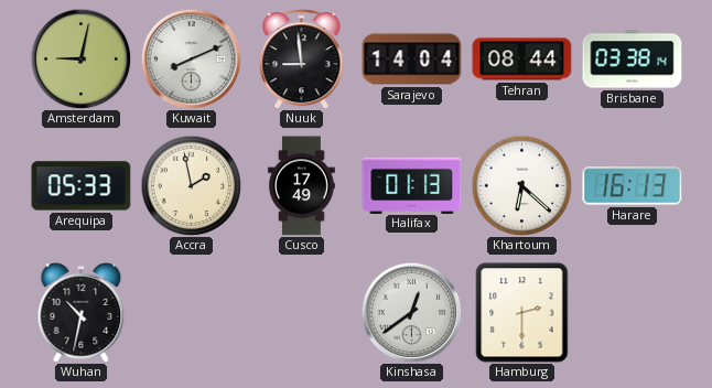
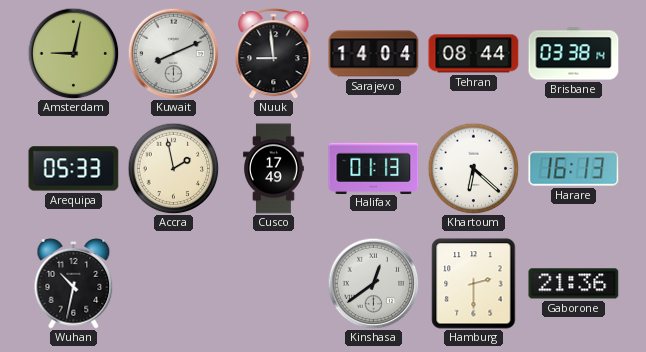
Gaborone: none -> 21:36
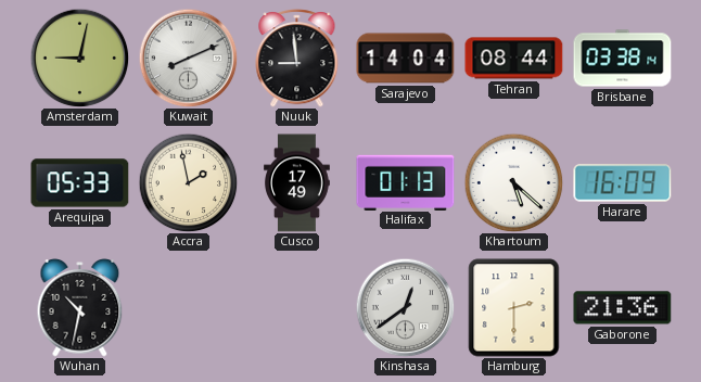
Khartoum: 6:22 -> 5:22
Harare: 16:13 -> 16:09
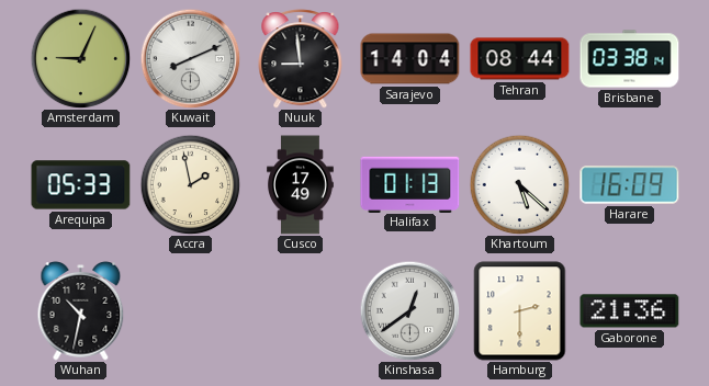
Amsterdam: 9:02 -> 9:04
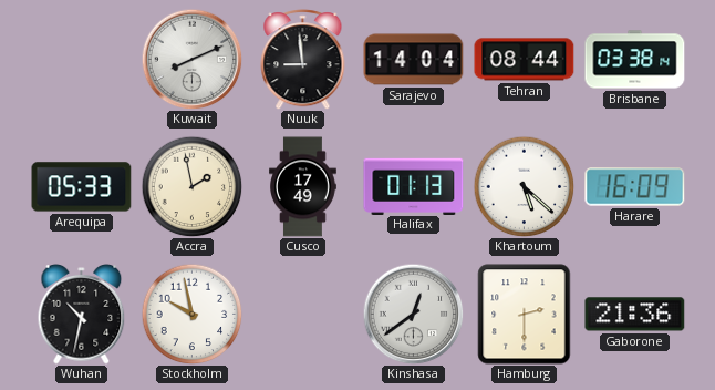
Amsterdam: 9:04 -> none
Stockholm: none -> 9:58
